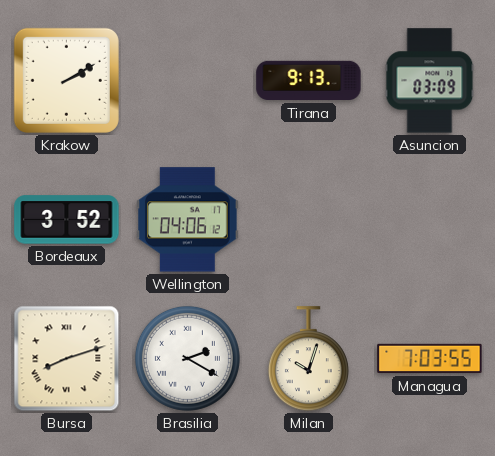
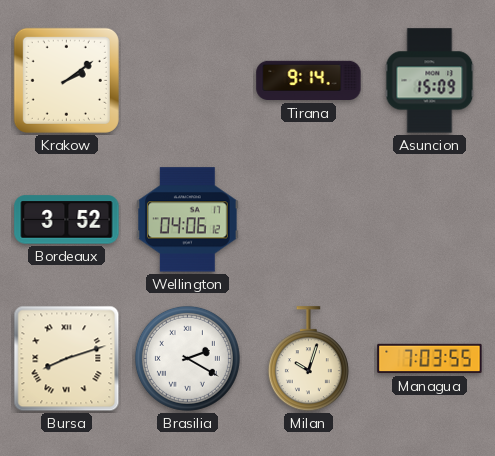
Krakow: 2:10 -> 2:09
Tirana: 9:13 -> 9:14
Asuncion: 03:09 -> 15:09
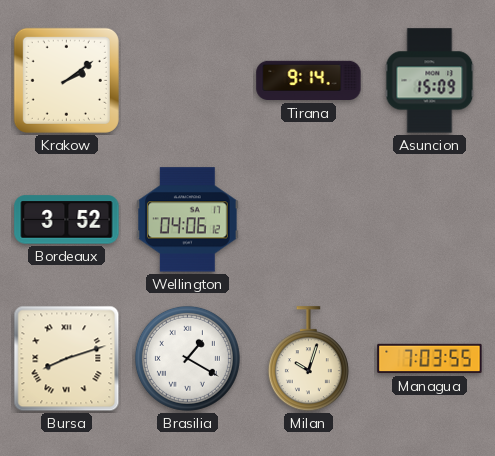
Brasilia: 2:20 -> 1:20
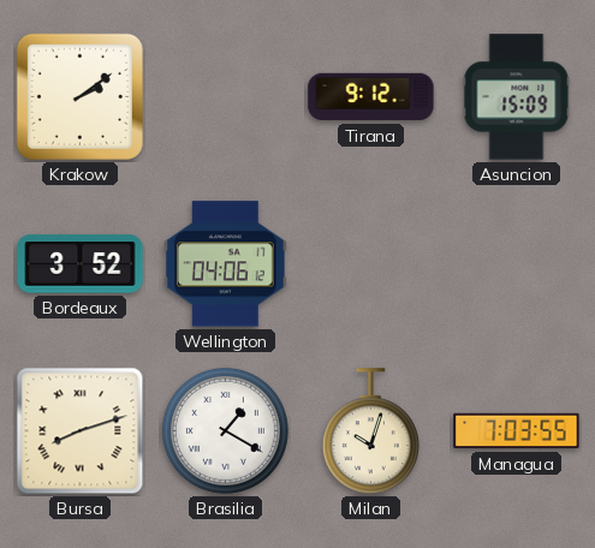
Tirana: 9:14 -> 9:12
